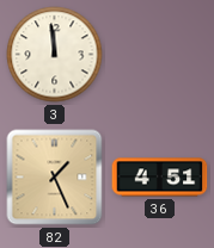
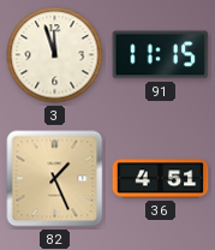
3: 11:59 -> 11:57
91: none -> 11:15
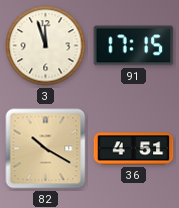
91: 11:15 -> 17:15
82: 1:26 -> 10:20
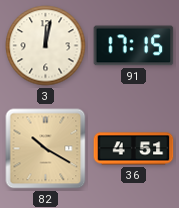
3: 11:57 -> 12:02
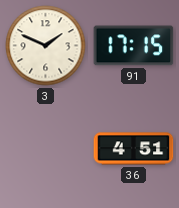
3: 12:02 -> 1:49
82: 10:20 -> none
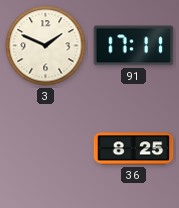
91: 17:15 -> 17:11
36: 4:51 -> 8:25
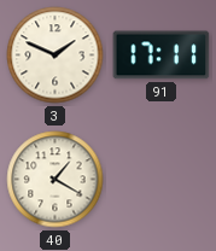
40: none -> 1:20
36: 8:25 -> none
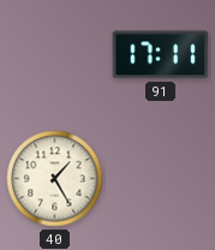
3: 1:49 -> none
40: 1:20 -> 1:25
